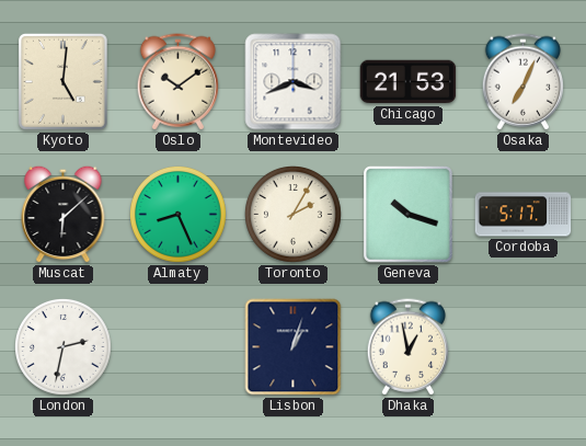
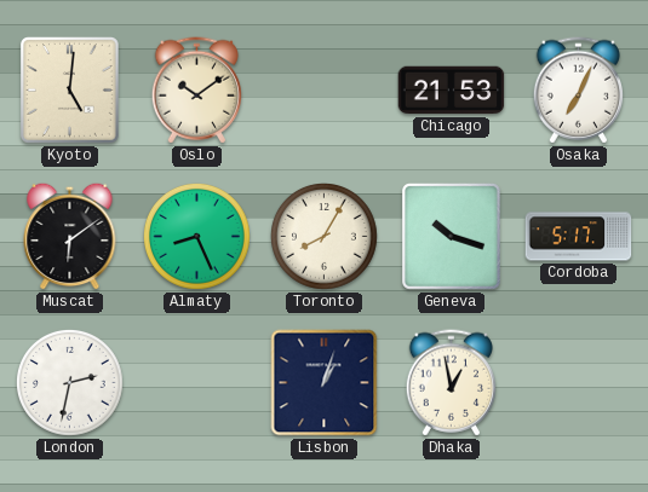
Montevideo: 3:41 -> none
Muscat: 6:08 -> 6:09
Toronto: 2:05 -> 8:05
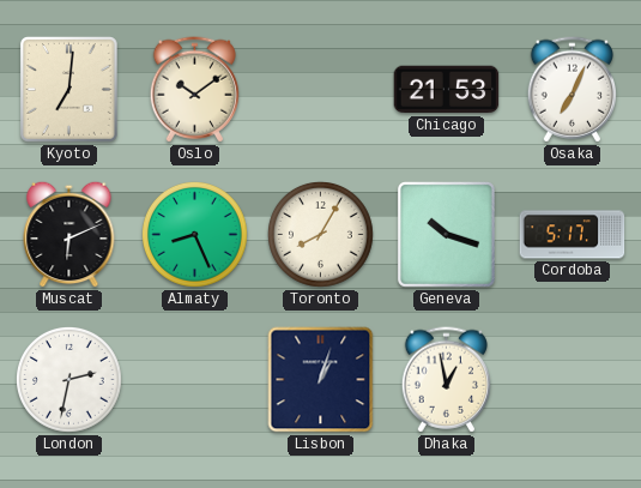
Kyoto: 5:01 -> 7:01
Muscat: 6:09 -> 6:11
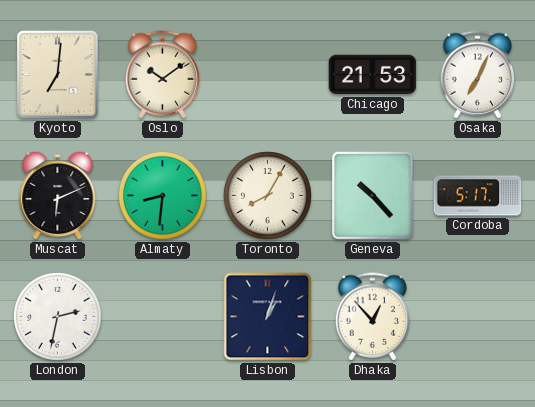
Almaty: 8:26 -> 8:31
Geneva: 10:18 -> 10:23
Dhaka: 12:58 -> 12:53
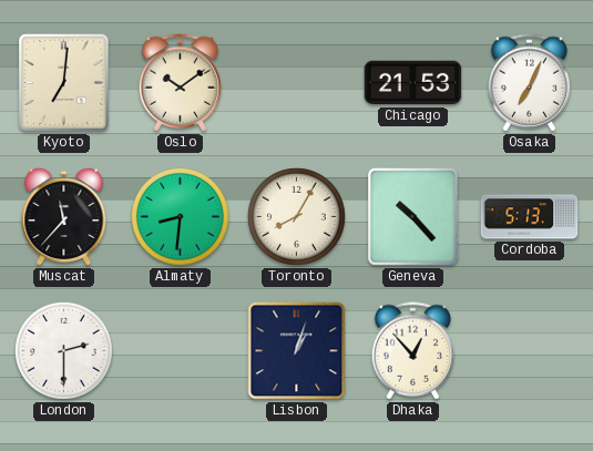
Muscat: 6:11 -> 11:37
Cordoba: 5:17 -> 5:13
London: 2:32 -> 2:30
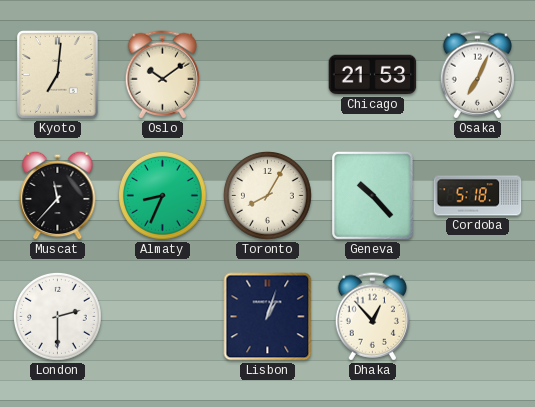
Almaty: 8:31 -> 8:34
Cordoba: 5:13 -> 5:18
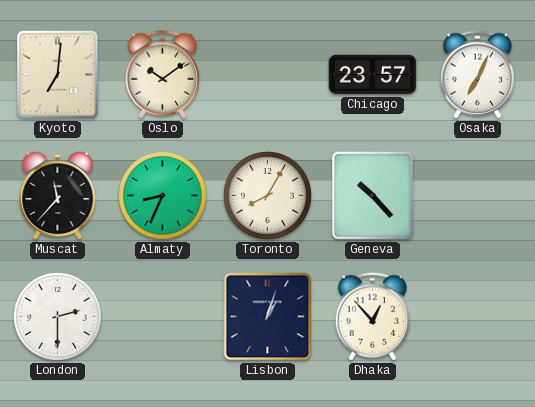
Chicago: 21:53 -> 23:57
Cordoba: 5:18 -> none
